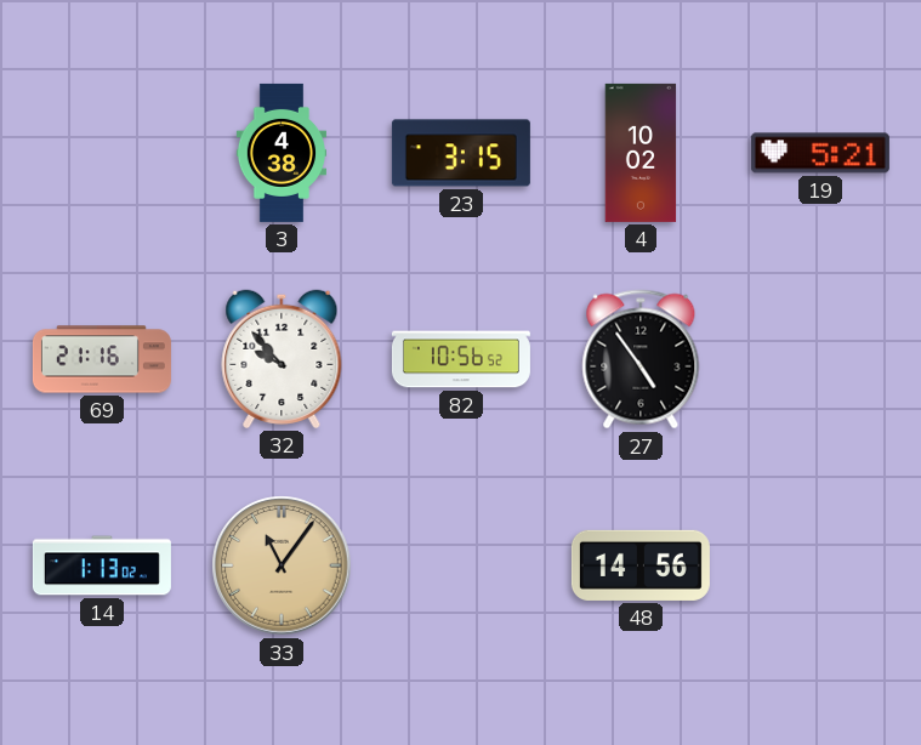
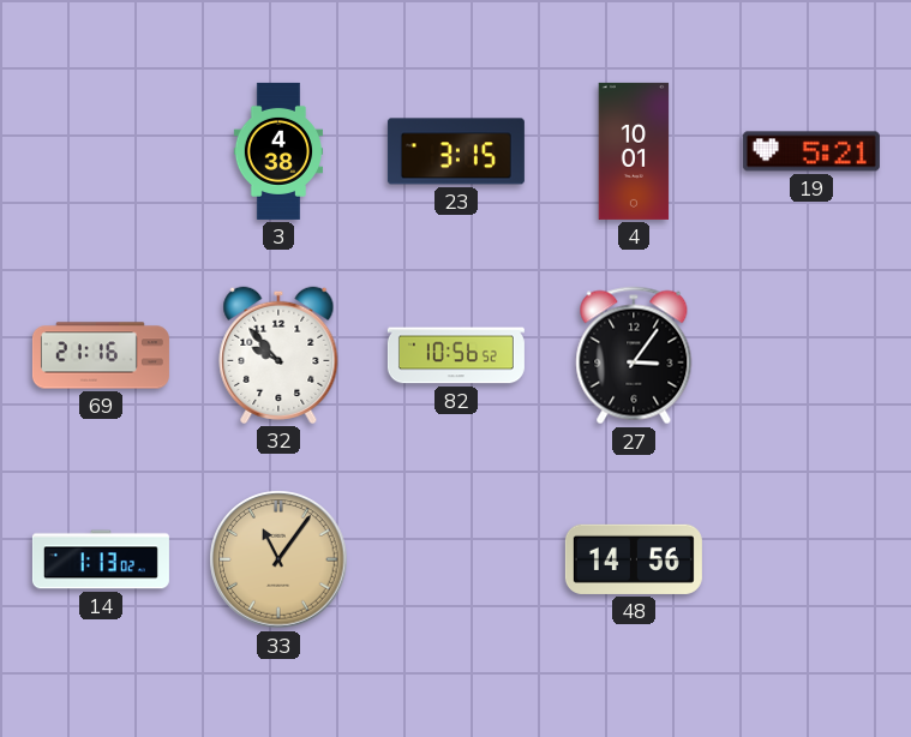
4: 10:02 -> 10:01
27: 4:54 -> 3:06
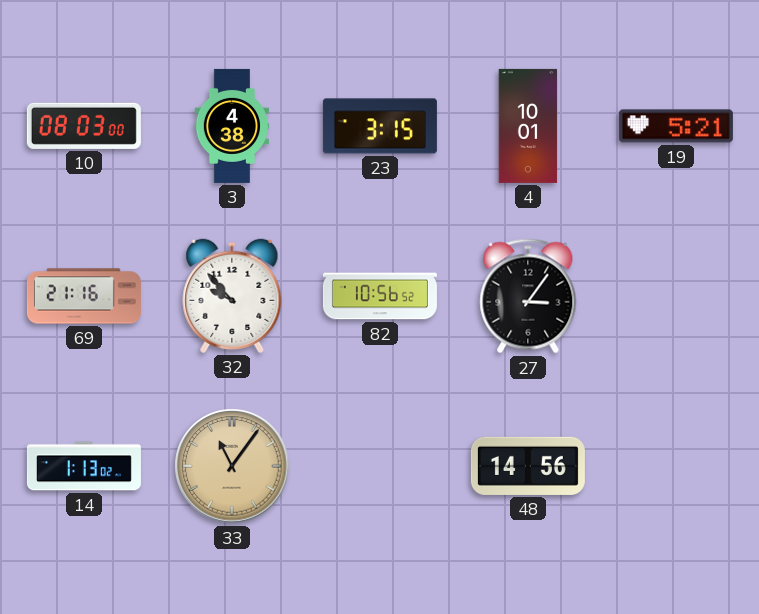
10: none -> 08:03
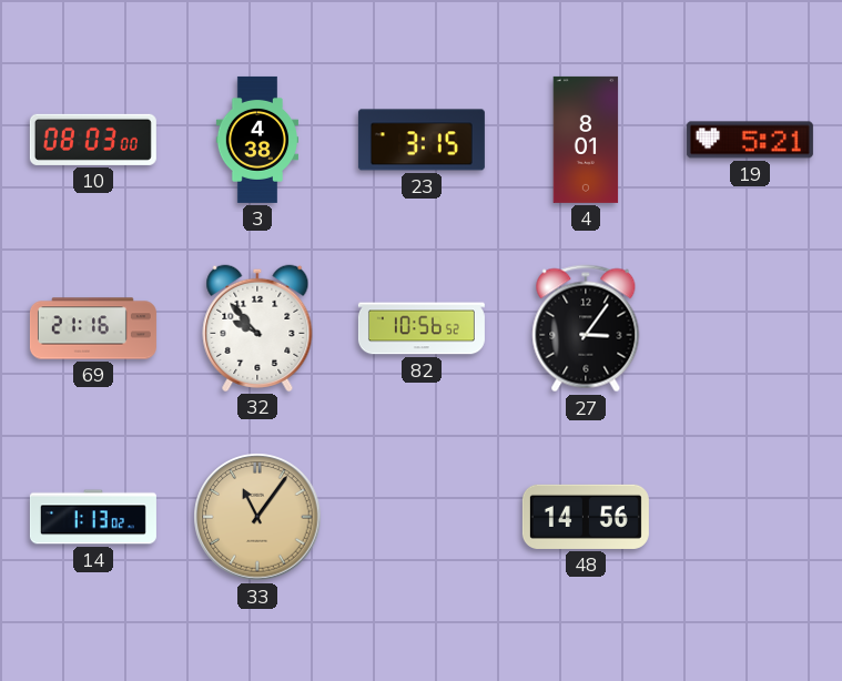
4: 10:01 -> 8:01
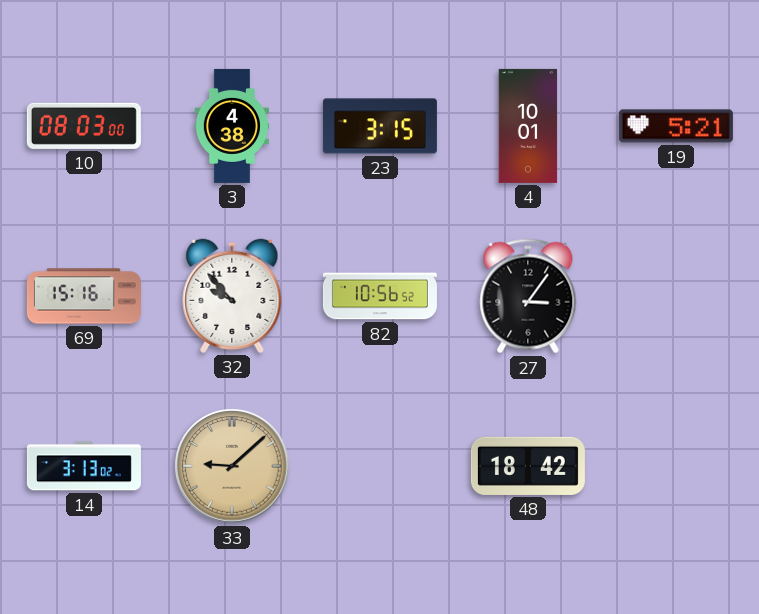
4: 8:01 -> 10:01
69: 21:16 -> 15:16
14: 1:13 -> 3:13
33: 11:06 -> 9:08
48: 14:56 -> 18:42
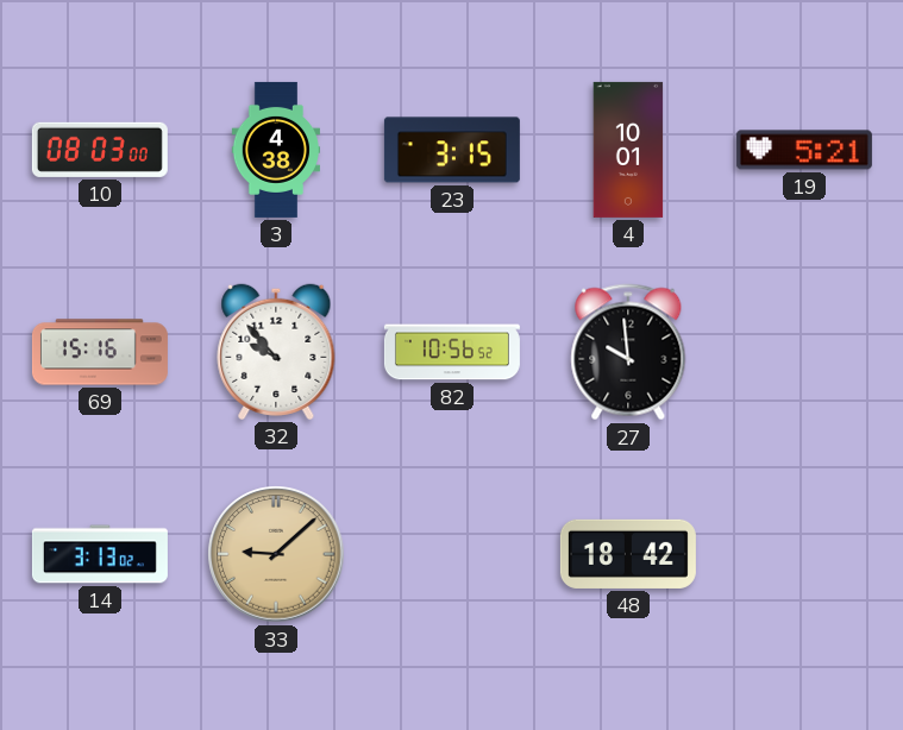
27: 3:06 -> 9:59
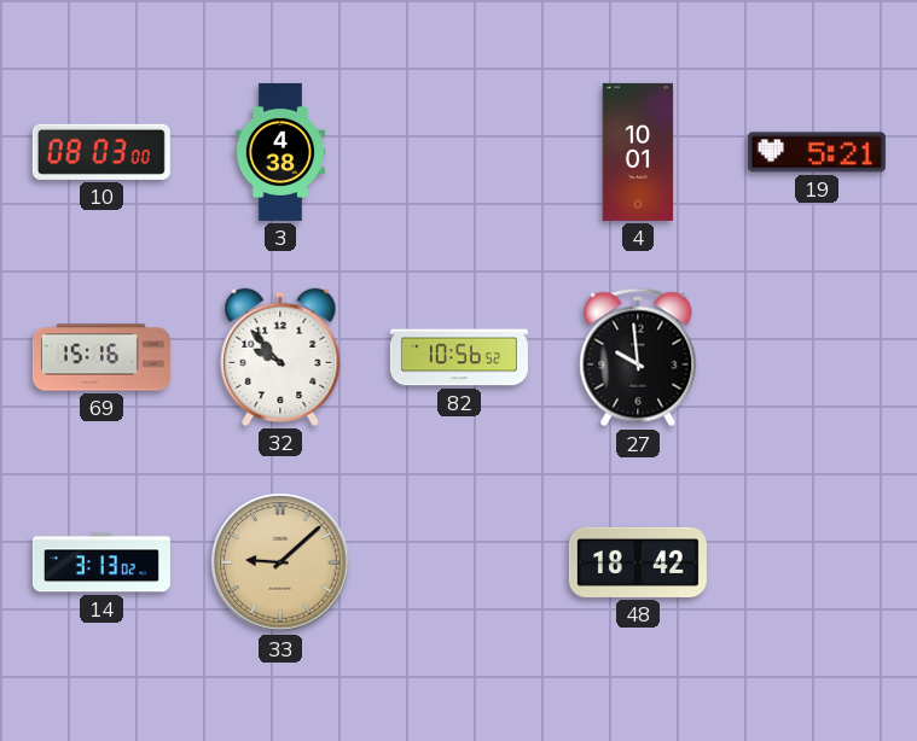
23: 3:15 -> none
